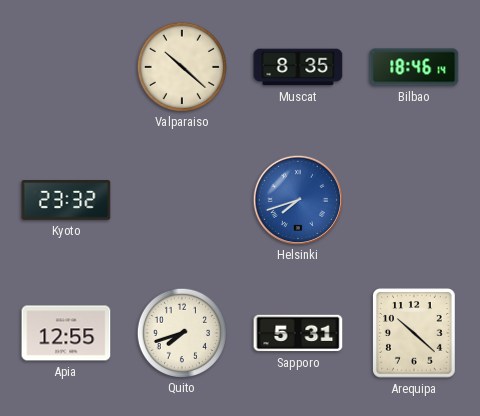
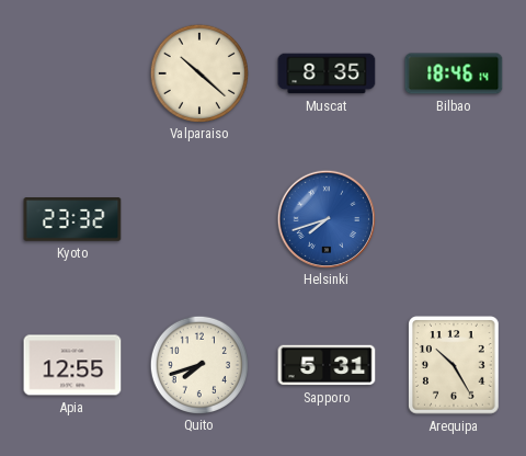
Arequipa: 10:22 -> 10:25
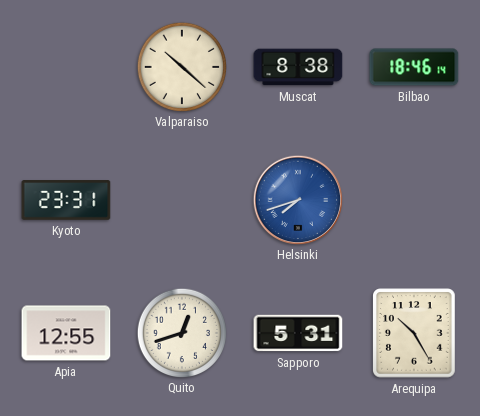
Muscat: 8:35 -> 8:38
Kyoto: 23:32 -> 23:31
Quito: 7:42 -> 12:42
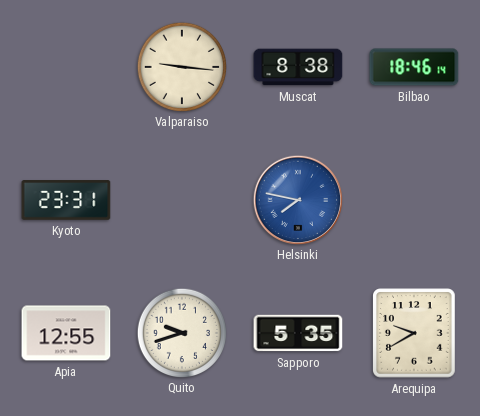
Valparaiso: 10:22 -> 9:16
Helsinki: 7:42 -> 7:47
Quito: 12:42 -> 9:42
Sapporo: 5:31 -> 5:35
Arequipa: 10:25 -> 9:40
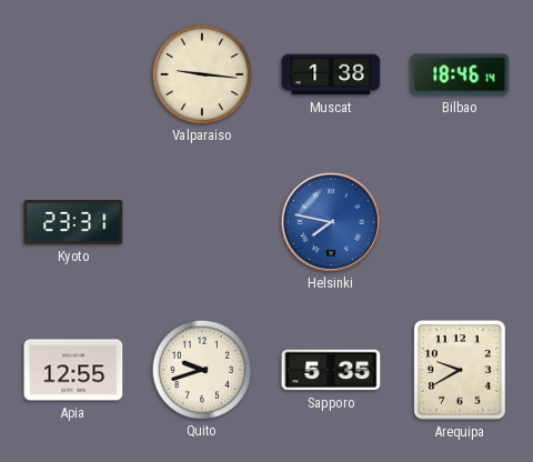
Muscat: 8:38 -> 1:38
